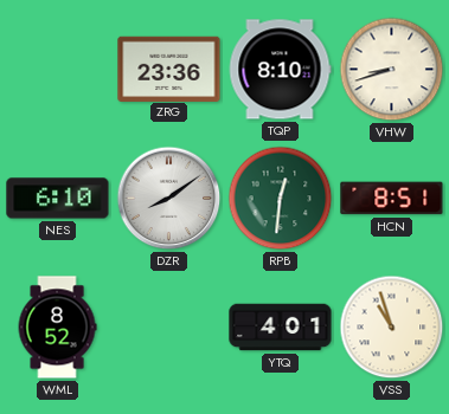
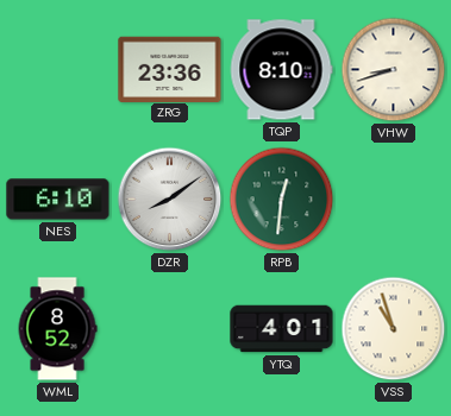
HCN: 8:51 -> none
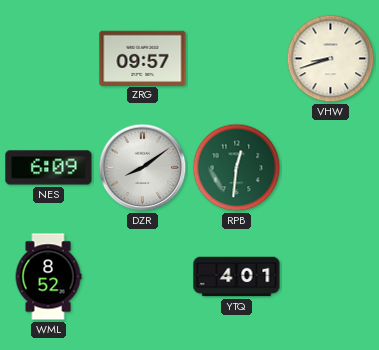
ZRG: 23:36 -> 09:57
TQP: 8:10 -> none
NES: 6:10 -> 6:09
VSS: 10:57 -> none
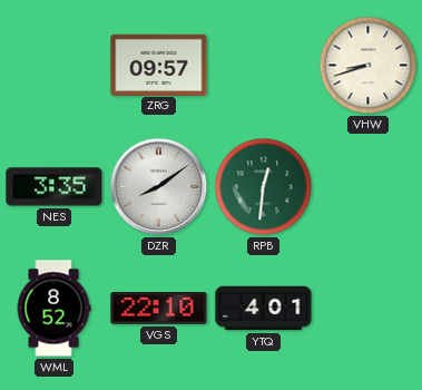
NES: 6:09 -> 3:35
VGS: none -> 22:10
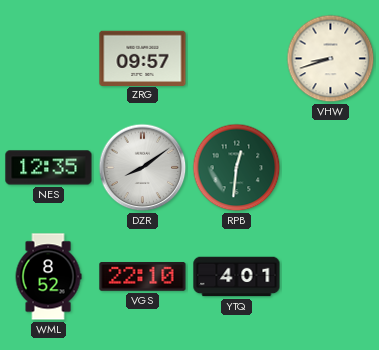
NES: 3:35 -> 12:35
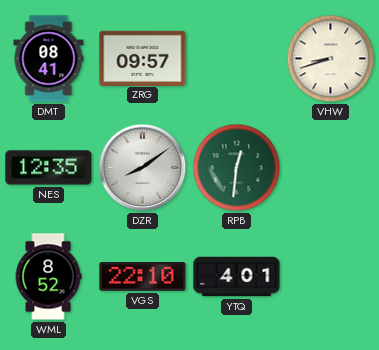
DMT: none -> 08:41
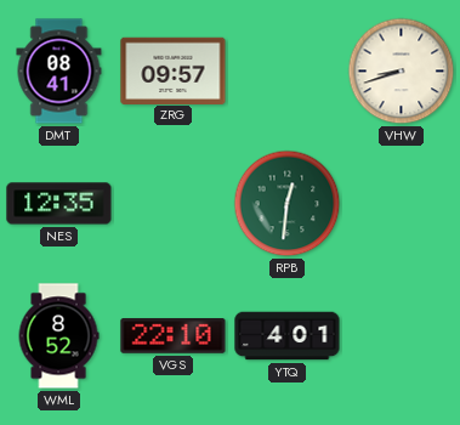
DZR: 8:09 -> none
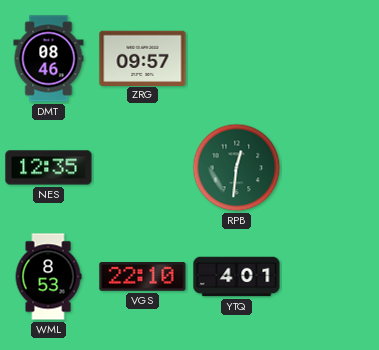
DMT: 08:41 -> 08:46
VHW: 8:42 -> none
WML: 8:52 -> 8:53
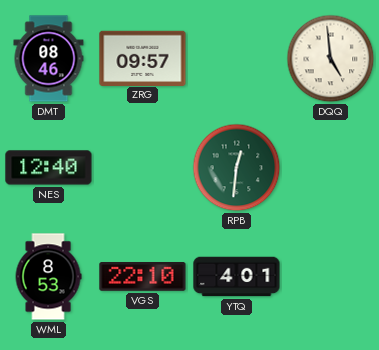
DQQ: none -> 4:59
NES: 12:35 -> 12:40
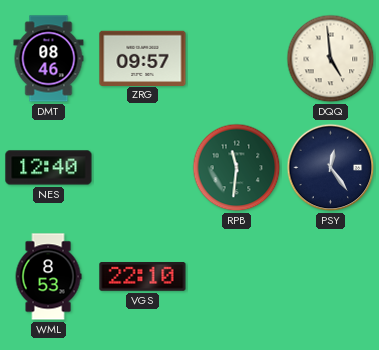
RPB: 12:31 -> 11:31
PSY: none -> 12:24
YTQ: 4:01 -> none
